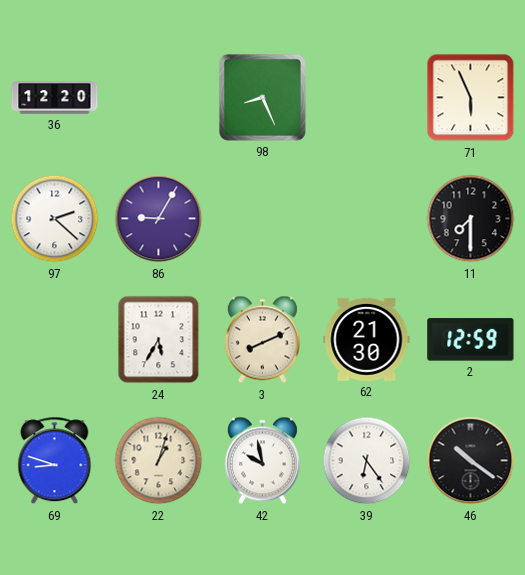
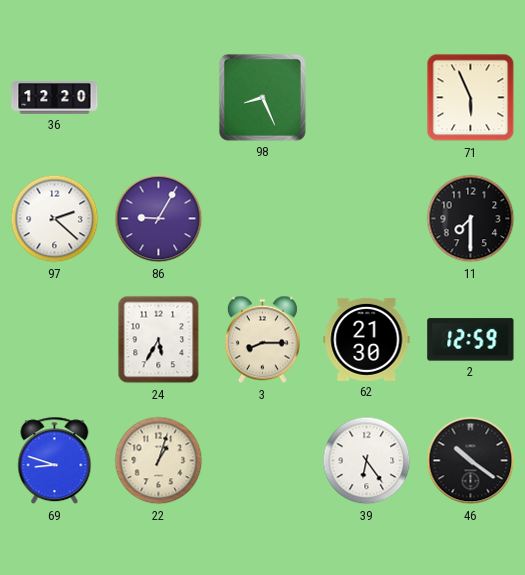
3: 8:11 -> 8:15
42: 9:58 -> none
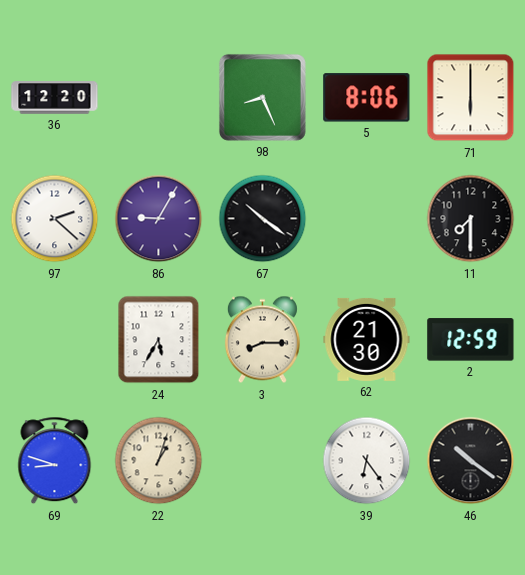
5: none -> 8:06
71: 5:56 -> 6:00
67: none -> 10:21
